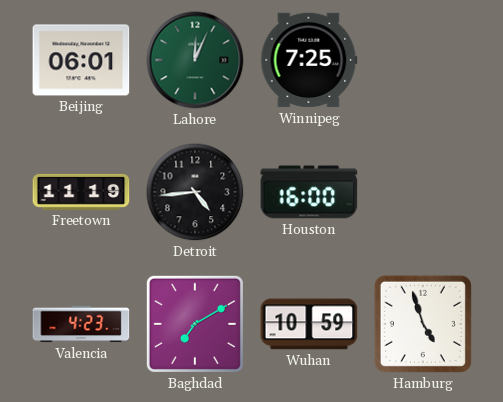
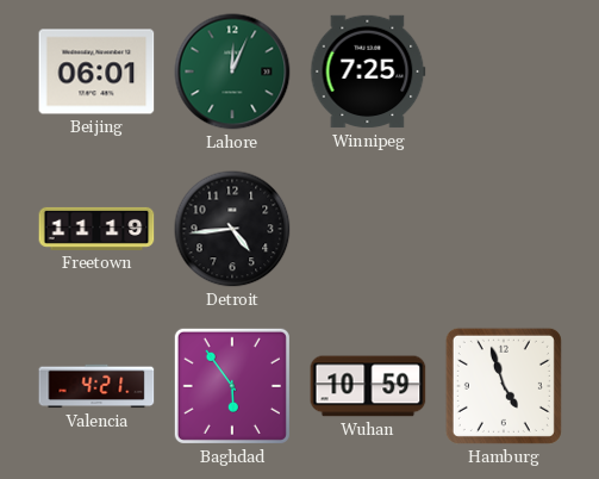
Houston: 16:00 -> none
Valencia: 4:23 -> 4:21
Baghdad: 7:10 -> 5:54
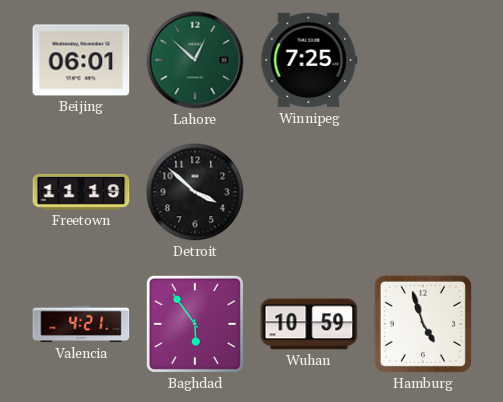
Lahore: 12:04 -> 12:52
Detroit: 4:44 -> 3:52
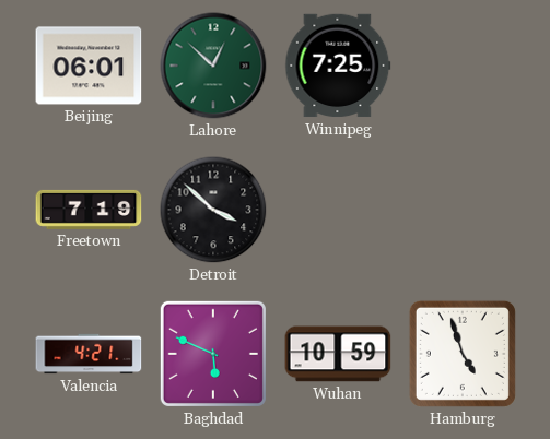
Freetown: 11:19 -> 7:19
Baghdad: 5:54 -> 5:49
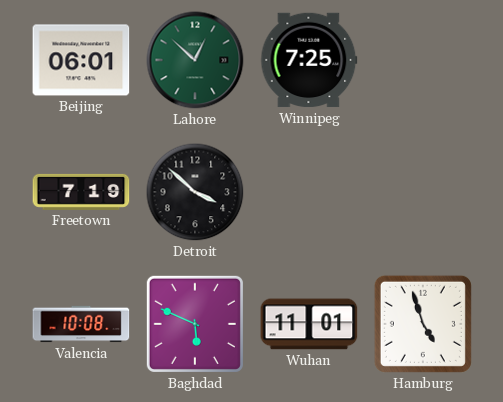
Valencia: 4:21 -> 10:08
Wuhan: 10:59 -> 11:01
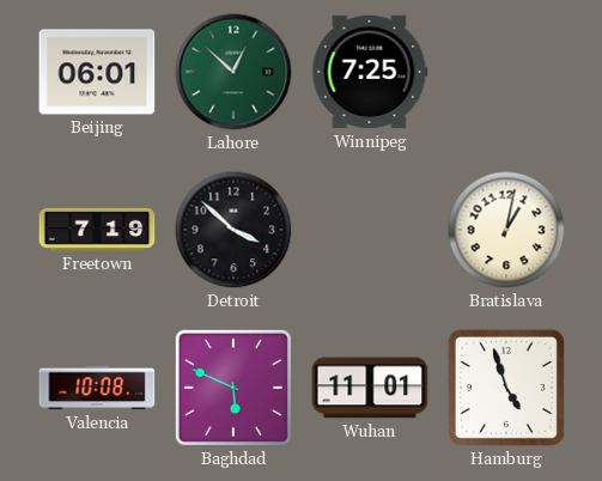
Bratislava: none -> 1:02
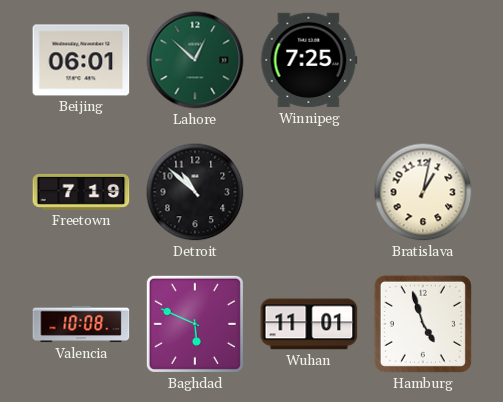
Detroit: 3:52 -> 10:52
